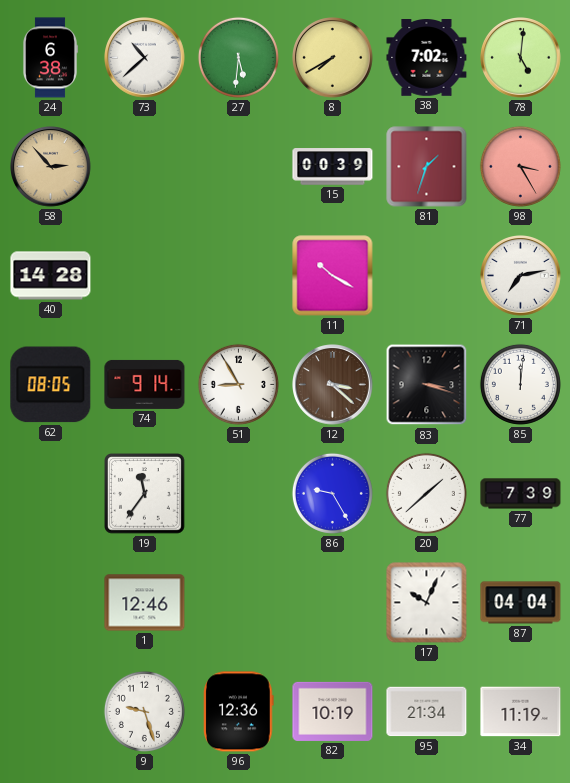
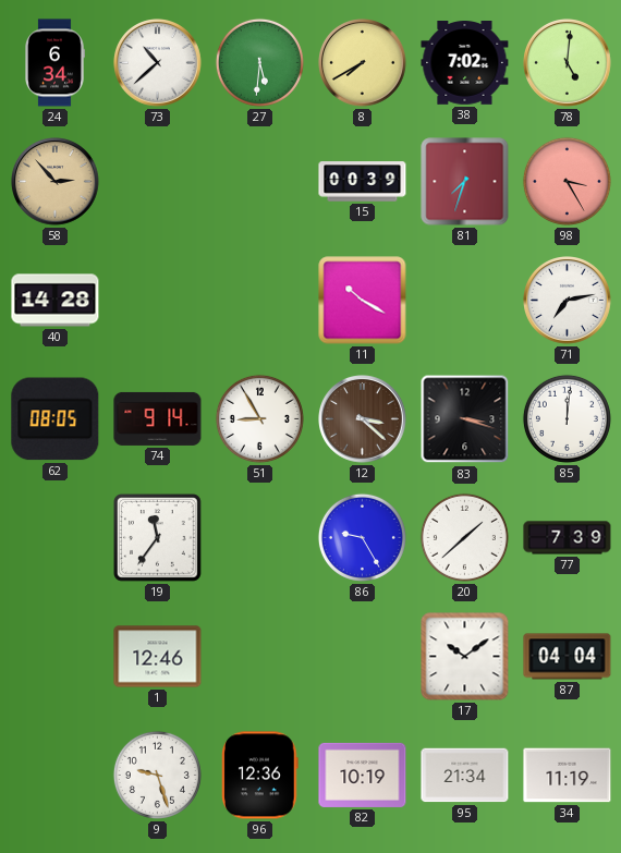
24: 6:38 -> 6:34
81: 1:33 -> 7:33
17: 10:04 -> 10:09
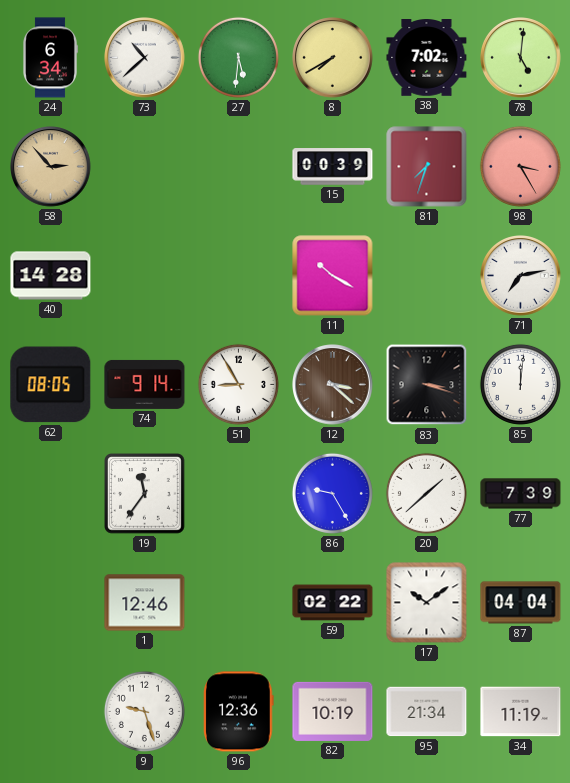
59: none -> 02:22
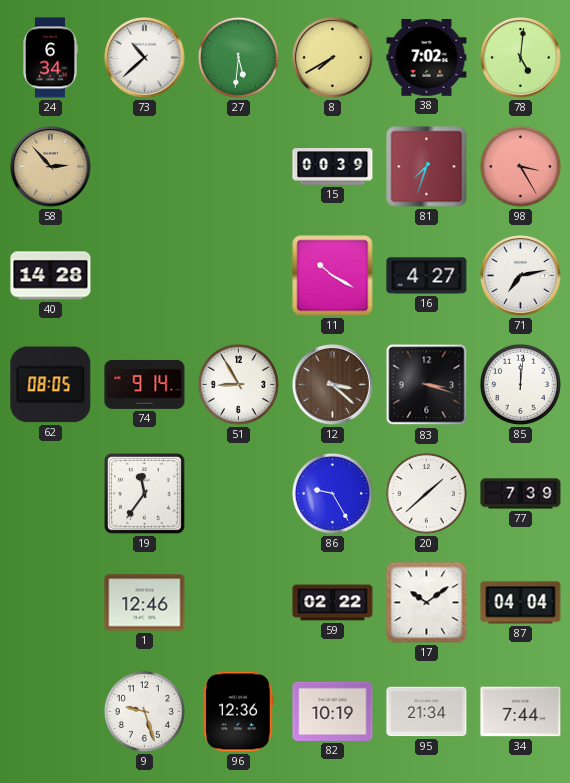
16: none -> 4:27
34: 11:19 -> 7:44
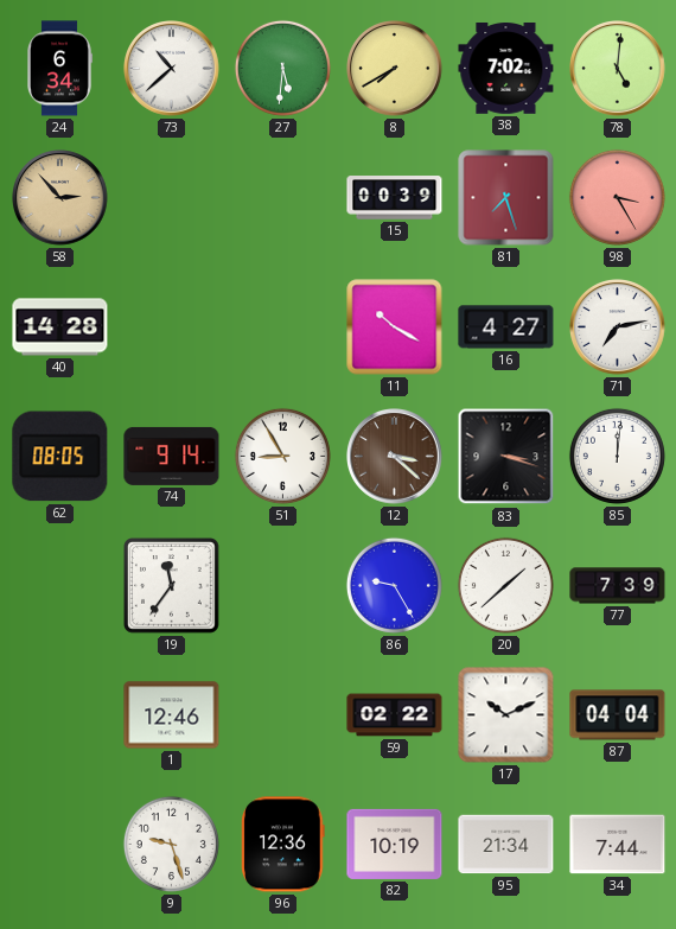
81: 7:33 -> 7:27
17: 10:09 -> 10:11
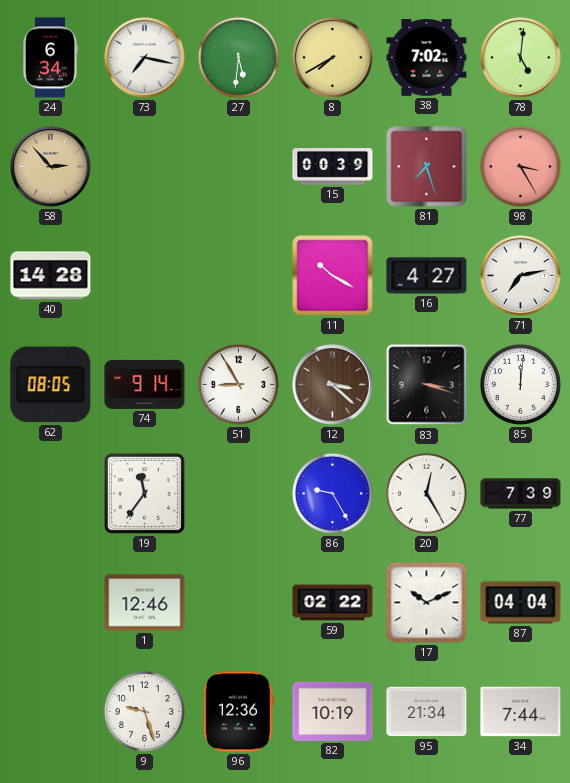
73: 10:38 -> 7:17
20: 1:38 -> 12:25
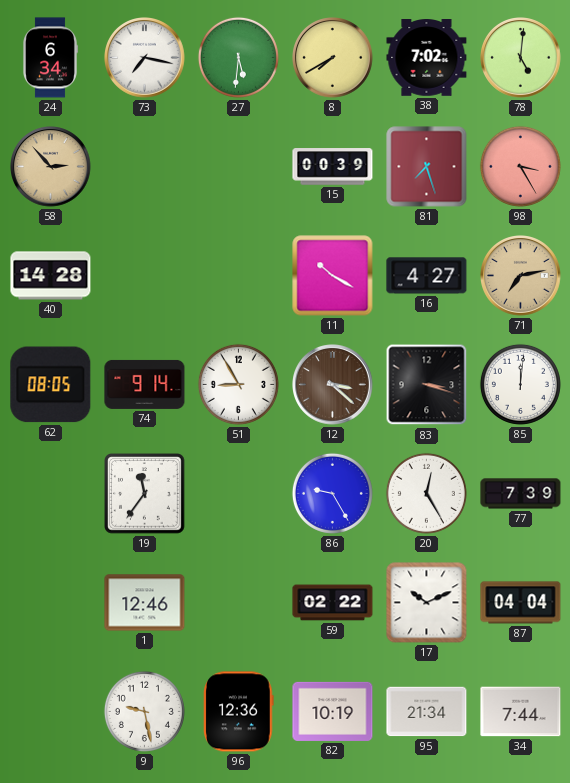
71 dial: white -> champagne
9: 9:27 -> 9:28
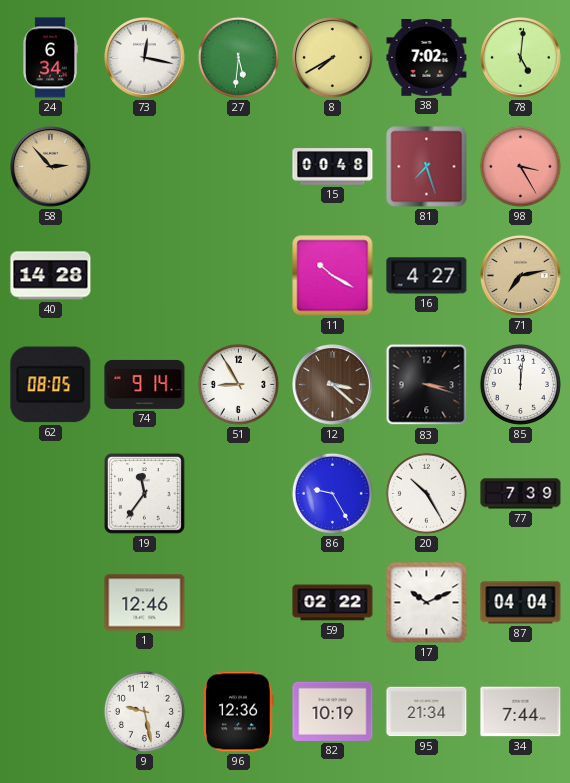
73: 7:17 -> 12:17
15: 00:39 -> 00:48
20: 12:25 -> 10:25
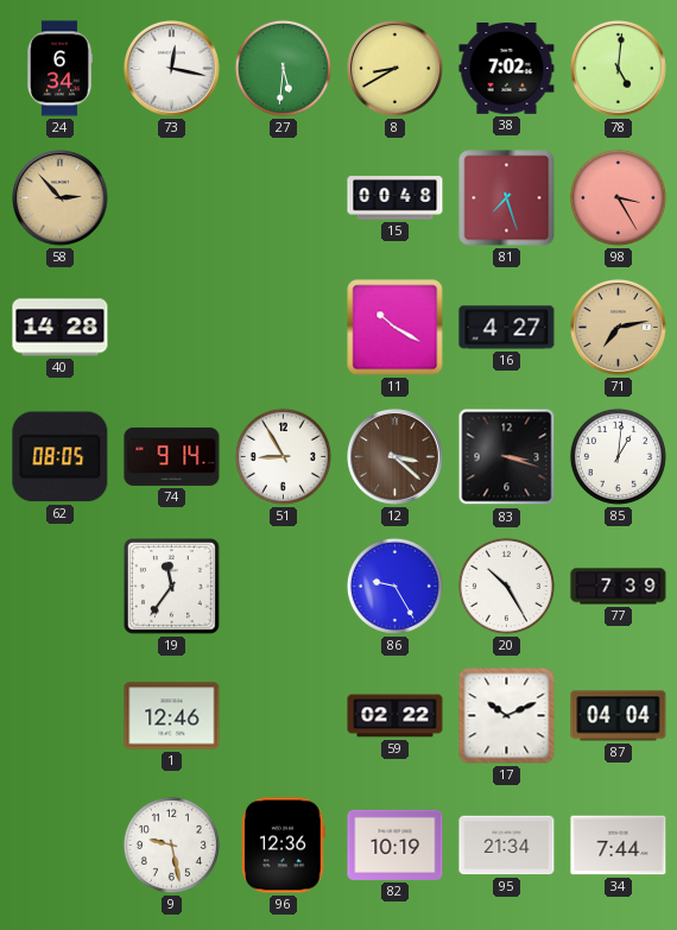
8: 7:40 -> 8:40
85: 12:01 -> 1:01
